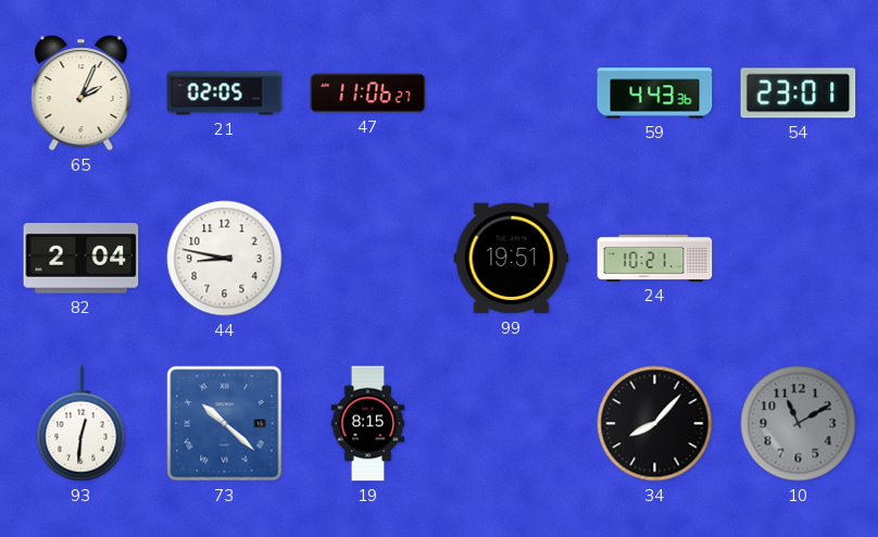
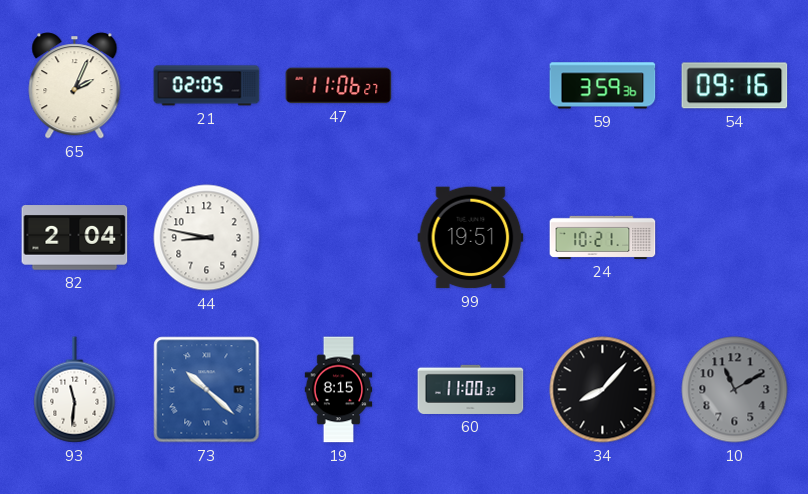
59: 4:43 -> 3:59
54: 23:01 -> 09:16
93: 12:31 -> 11:31
60: none -> 11:00
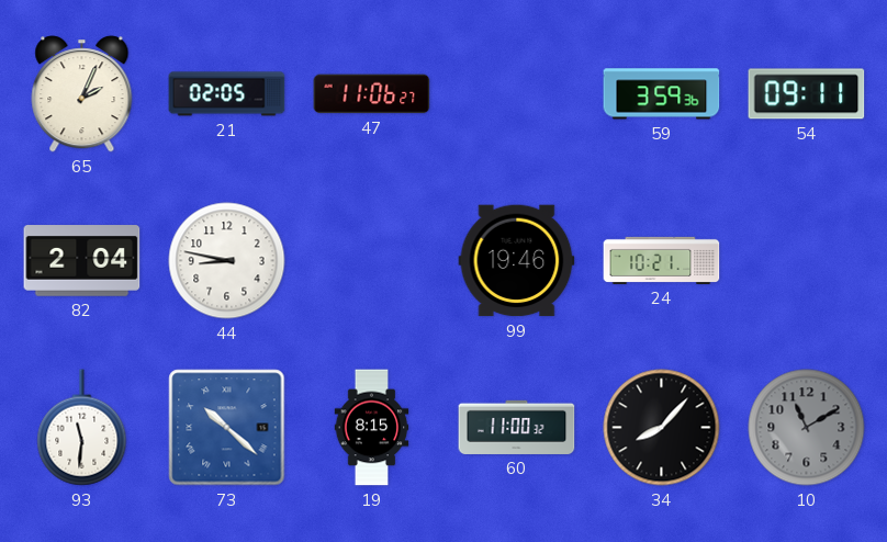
54: 09:16 -> 09:11
99: 19:51 -> 19:46
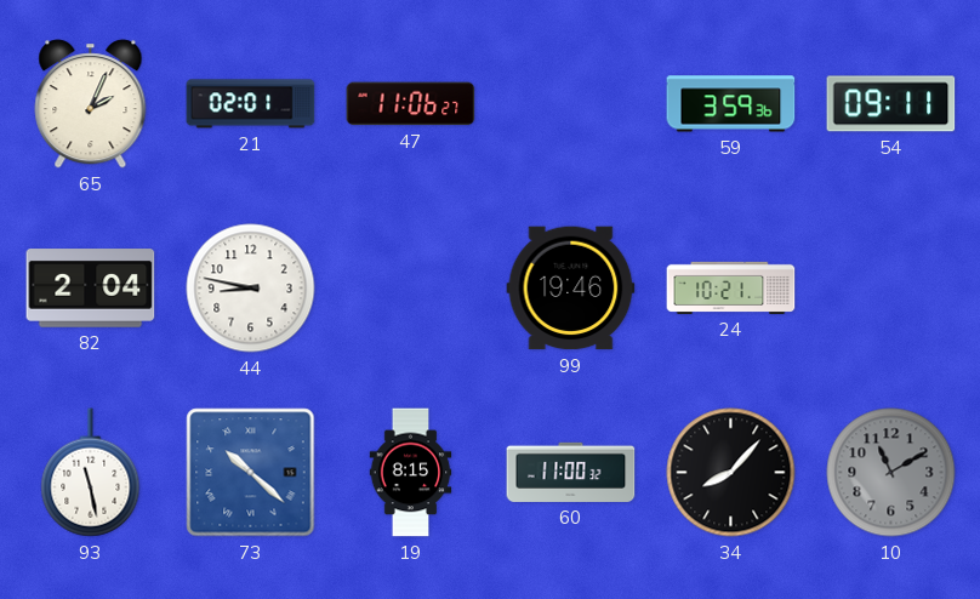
21: 02:05 -> 02:01
93: 11:31 -> 11:28
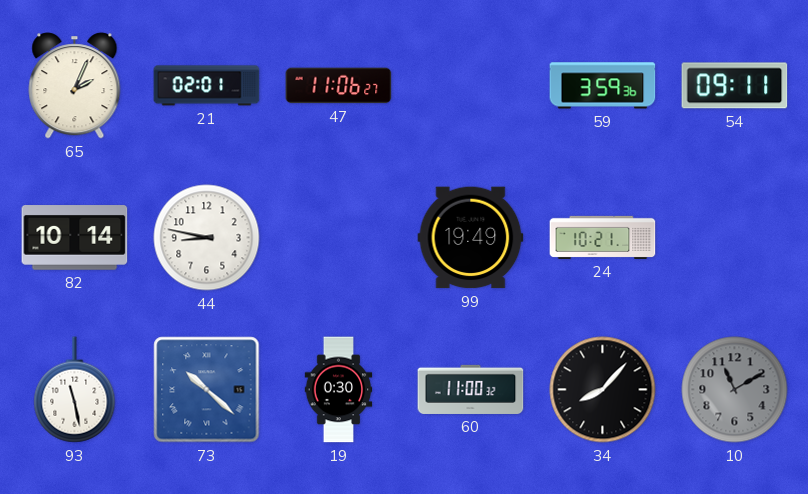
82: 2:04 -> 10:14
99: 19:46 -> 19:49
19: 8:15 -> 0:30
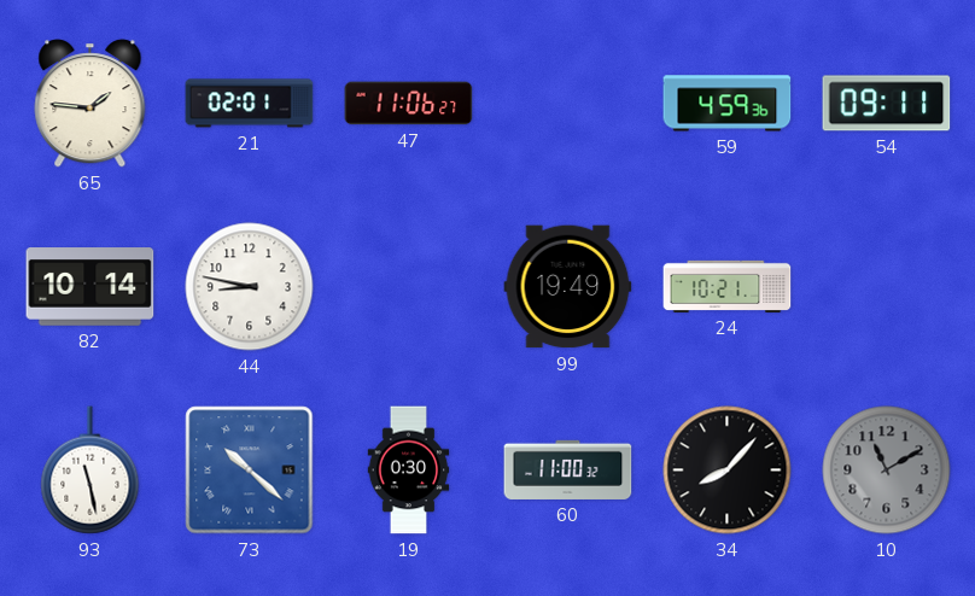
65: 2:04 -> 1:46
59: 3:59 -> 4:59
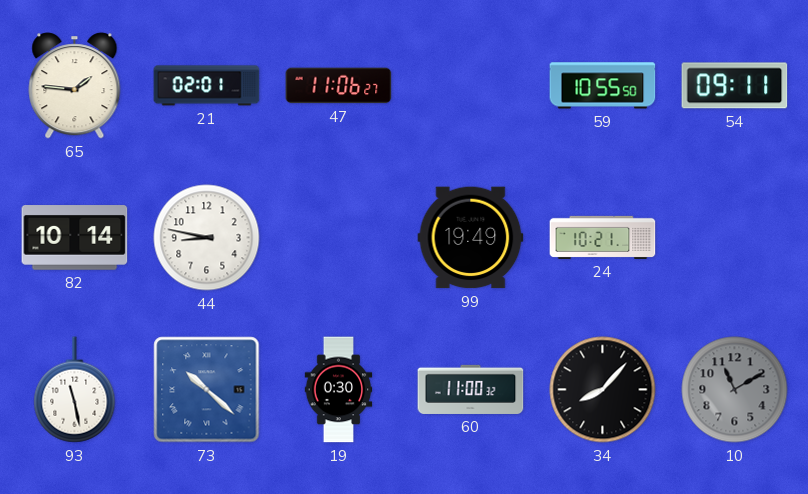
59: 4:59 -> 10:55
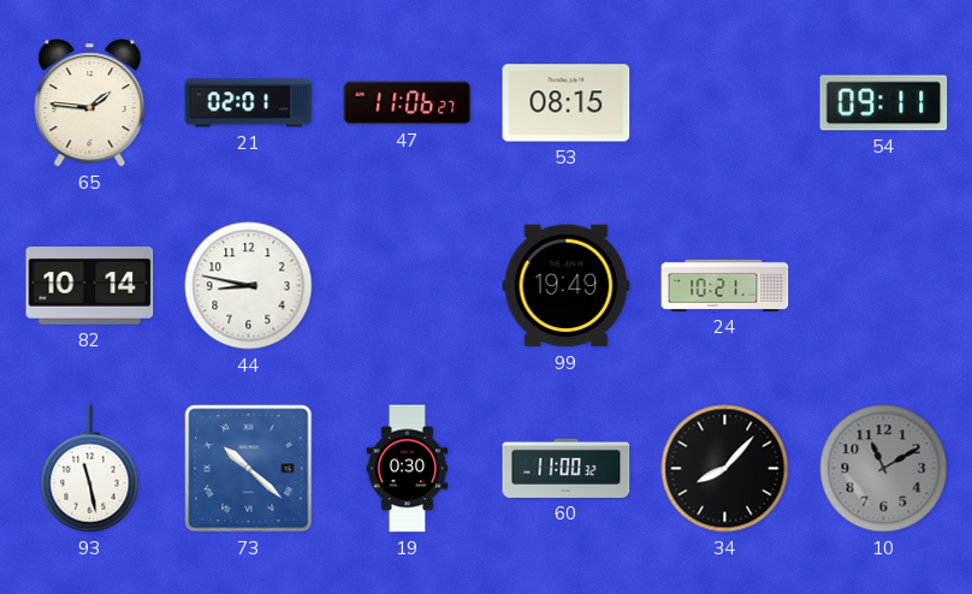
53: none -> 08:15
59: 10:55 -> none
